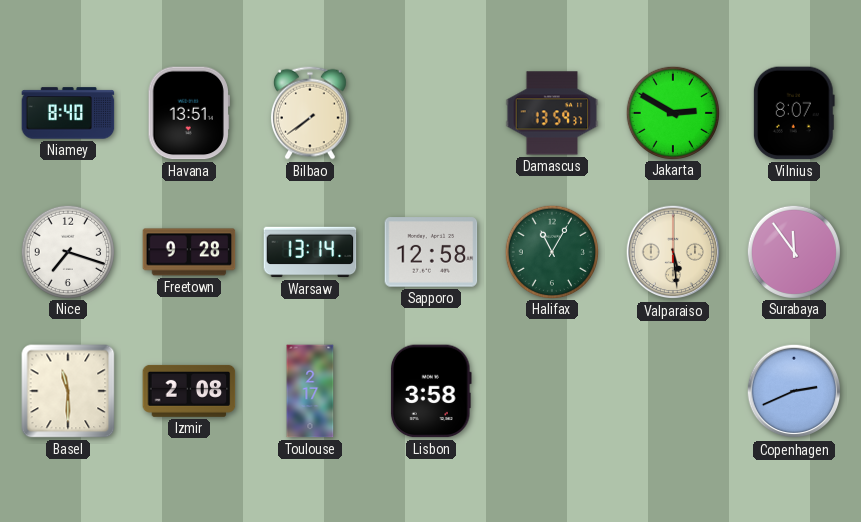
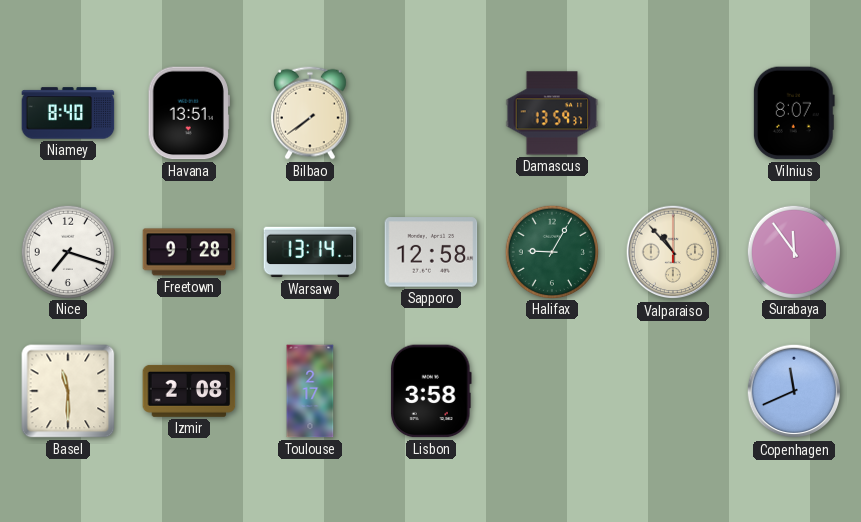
Jakarta: 2:50 -> none
Halifax: 11:05 -> 9:05
Valparaiso: 5:29 -> 10:53
Copenhagen: 2:41 -> 11:41
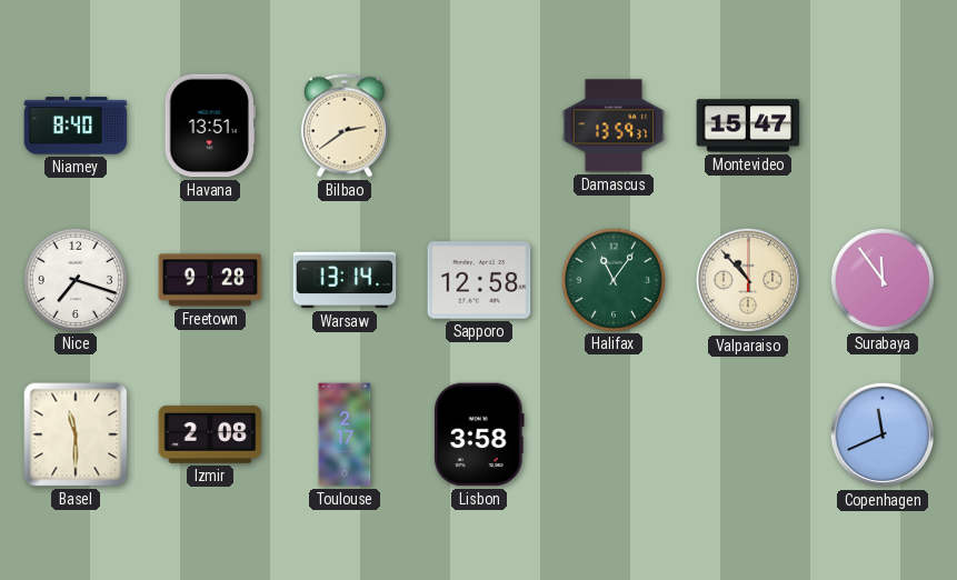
Bilbao: 7:39 -> 2:39
Montevideo: none -> 15:47
Vilnius: 8:07 -> none
Halifax: 9:05 -> 11:06
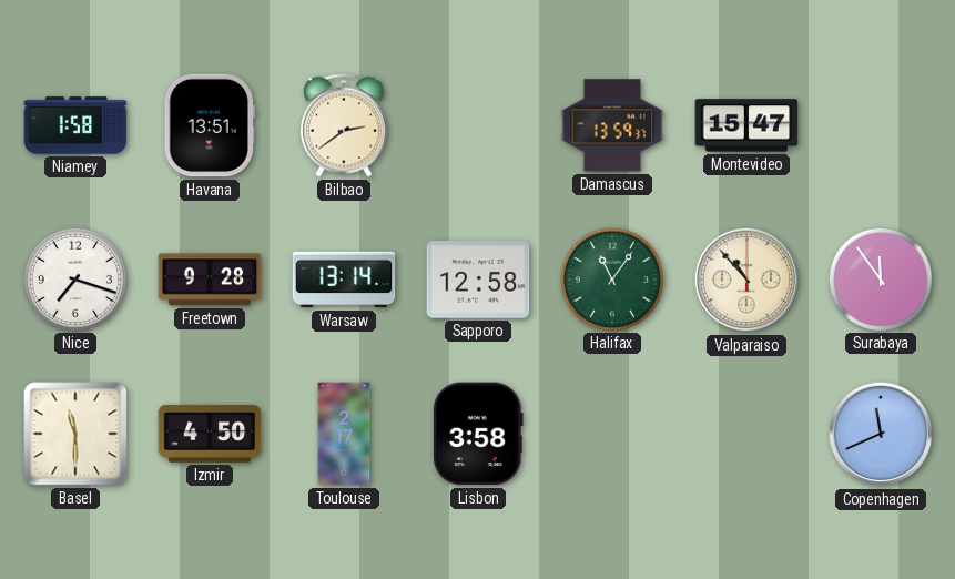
Niamey: 8:40 -> 1:58
Izmir: 2:08 -> 4:50
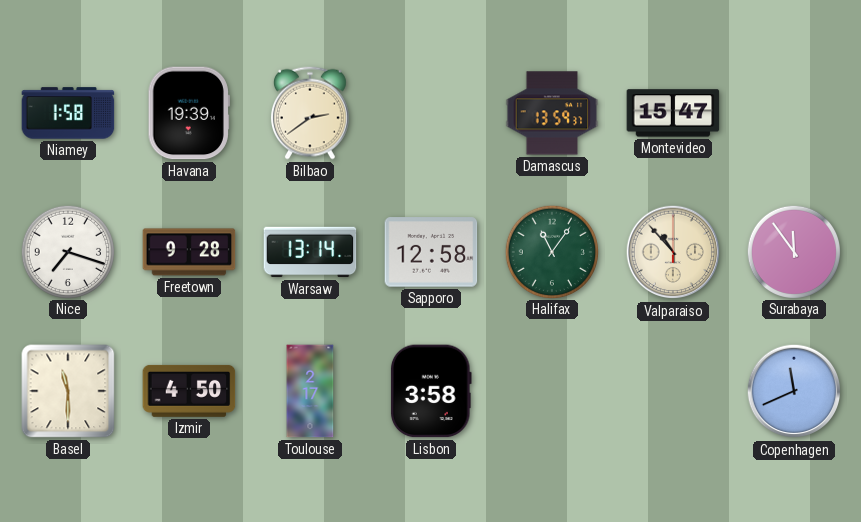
Havana: 13:51 -> 19:39
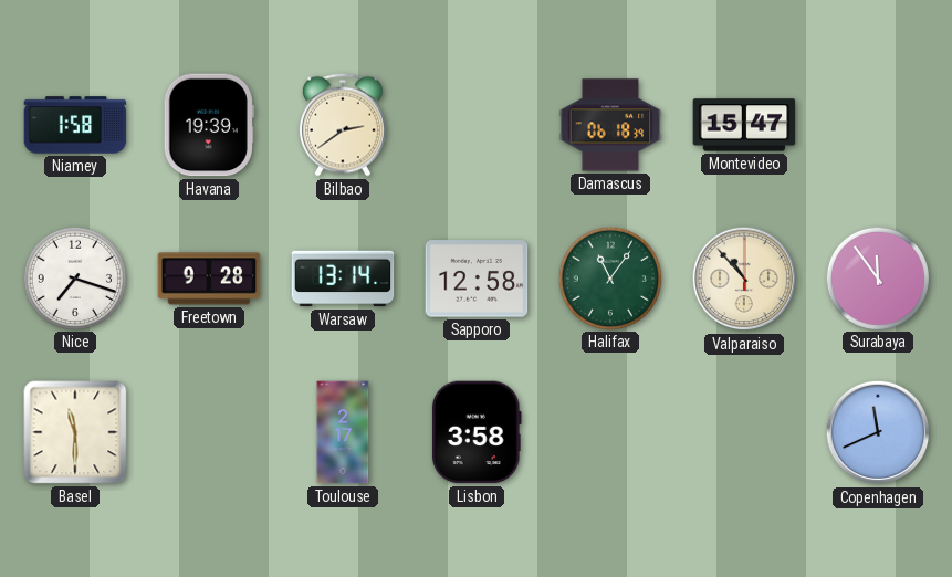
Damascus: 13:59 -> 06:18
Izmir: 4:50 -> none
